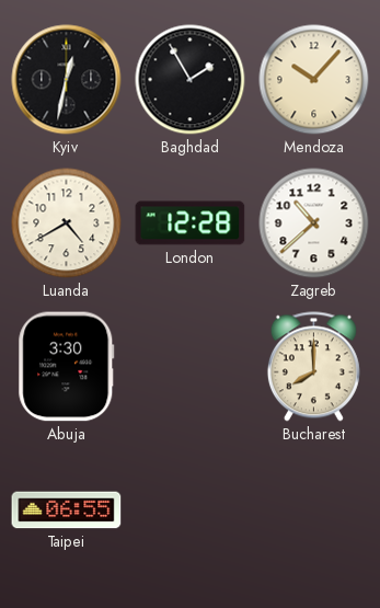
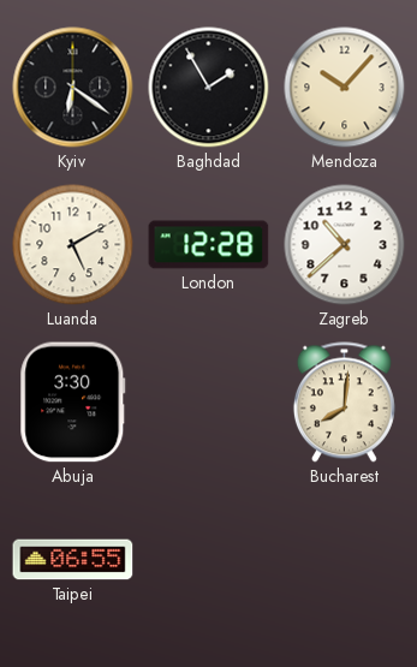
Kyiv: 12:32 -> 6:21
Luanda: 4:40 -> 5:10
Bucharest: 8:00 -> 8:01
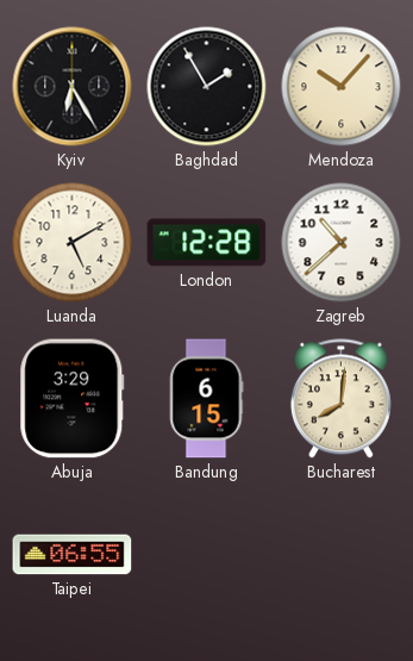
Kyiv: 6:21 -> 6:25
Abuja: 3:30 -> 3:29
Bandung: none -> 6:15
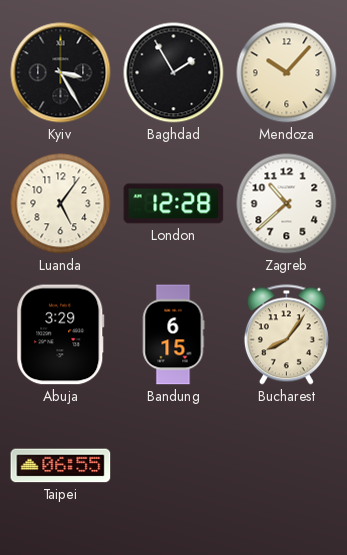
Kyiv: 6:25 -> 3:25
Luanda: 5:10 -> 5:06
Bucharest: 8:01 -> 8:06
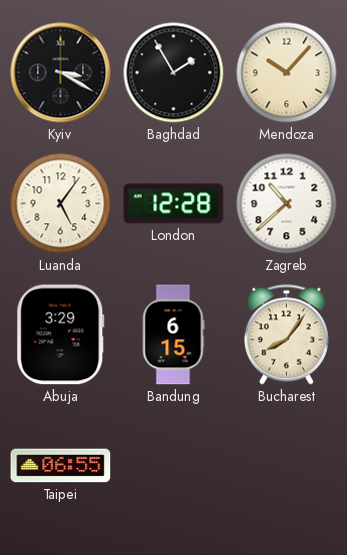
Kyiv: 3:25 -> 3:20
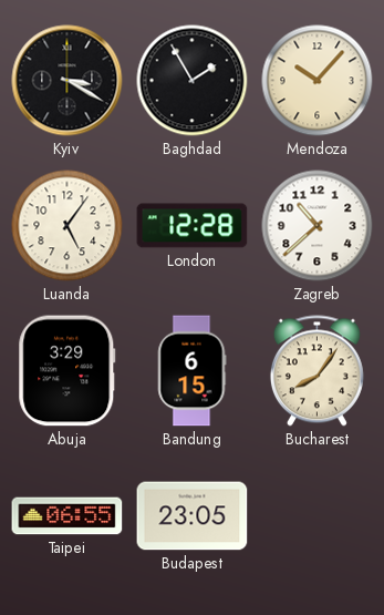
Budapest: none -> 23:05
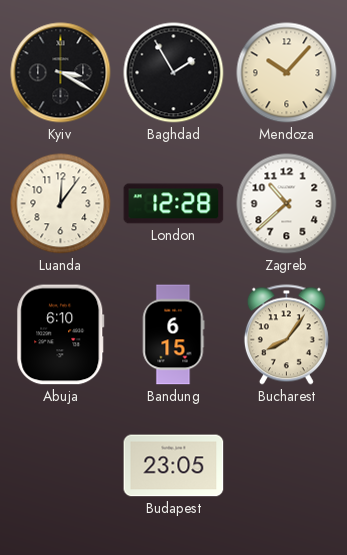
Luanda: 5:06 -> 12:06
Abuja: 3:29 -> 6:10
Taipei: 06:55 -> none
